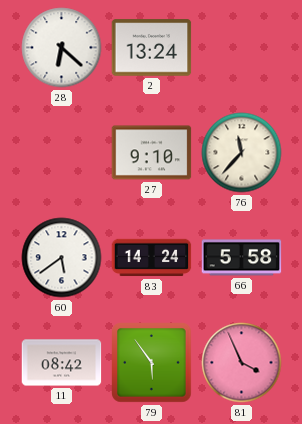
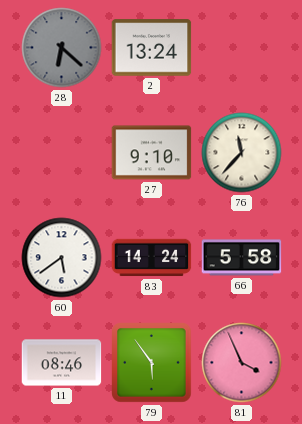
28 dial: white -> grey
11: 08:42 -> 08:46
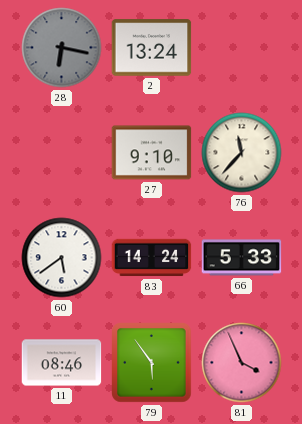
28: 6:22 -> 6:17
66: 5:58 -> 5:33
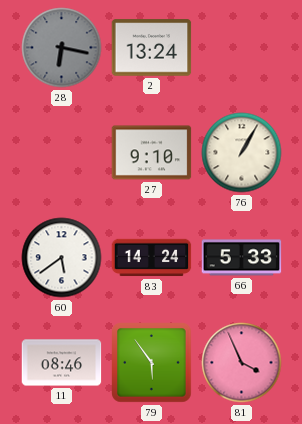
76: 11:37 -> 1:05
